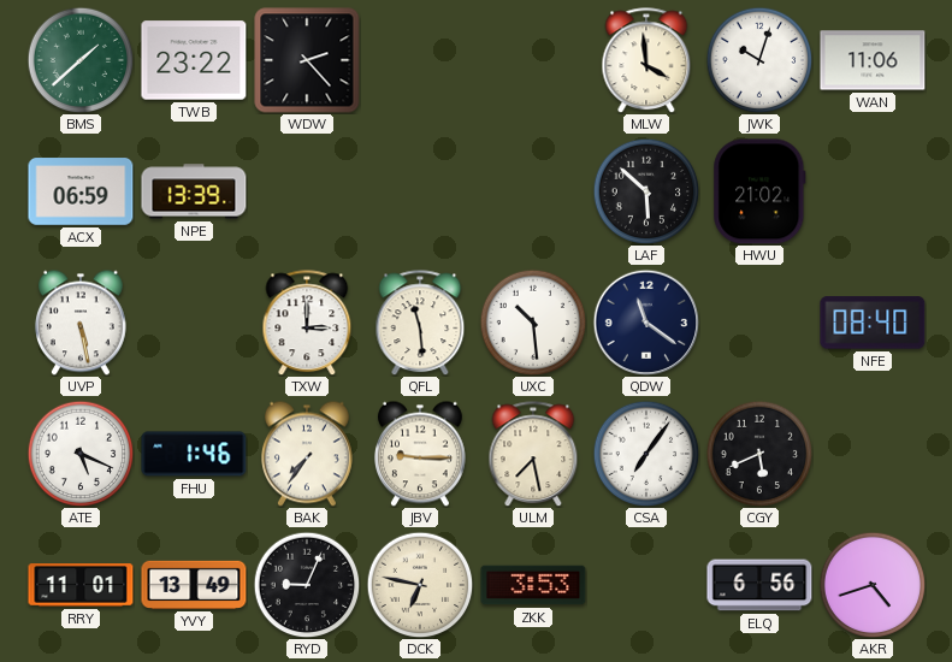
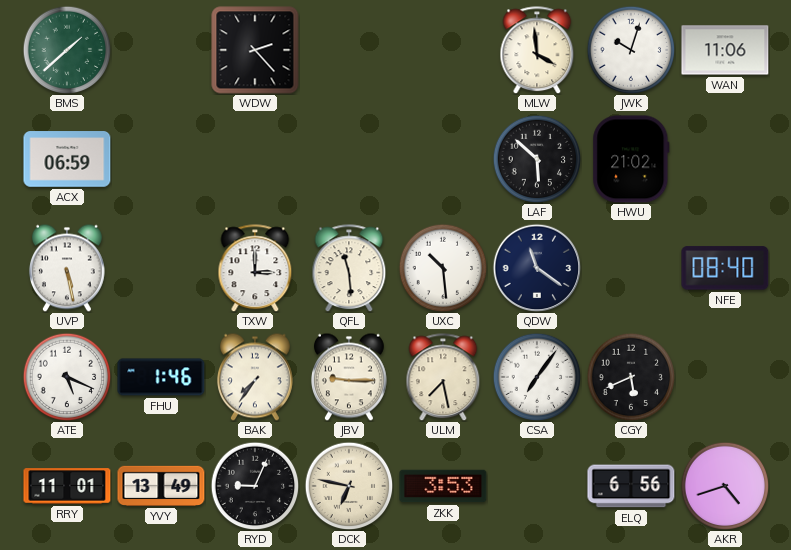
TWB: 23:22 -> none
NPE: 13:39 -> none
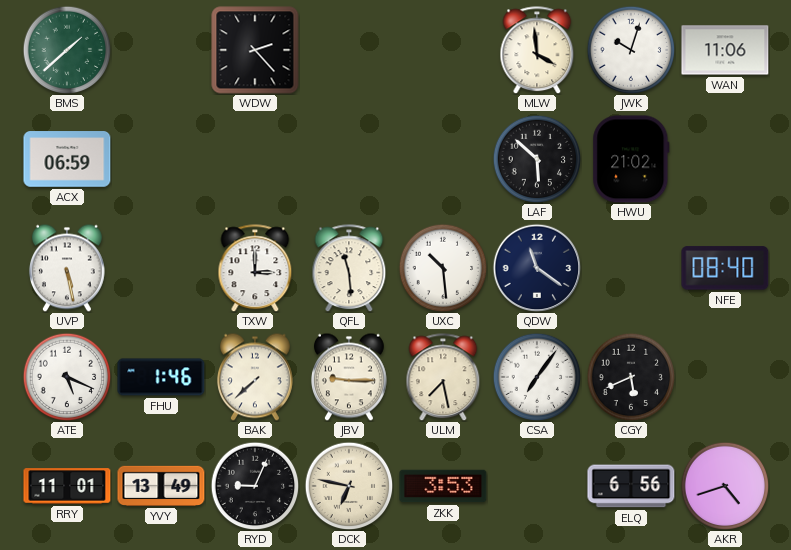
BAK: 7:36 -> 7:38
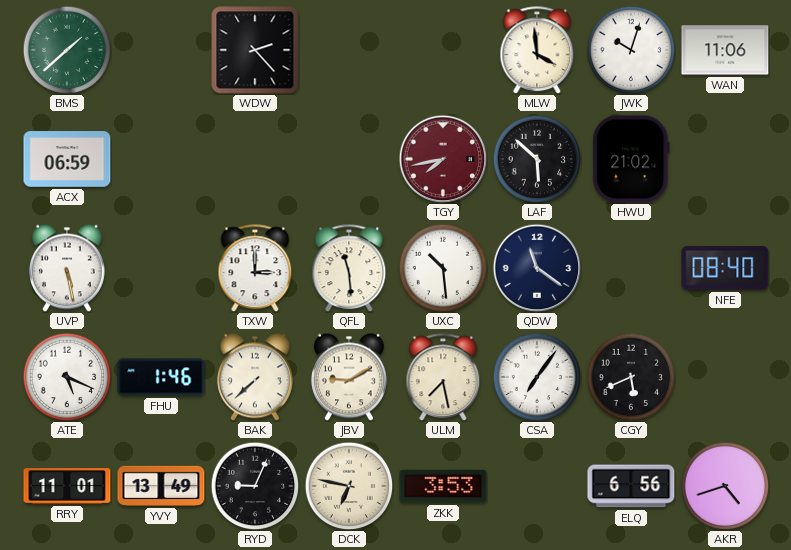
TGY: none -> 7:43
JBV: 9:15 -> 9:10
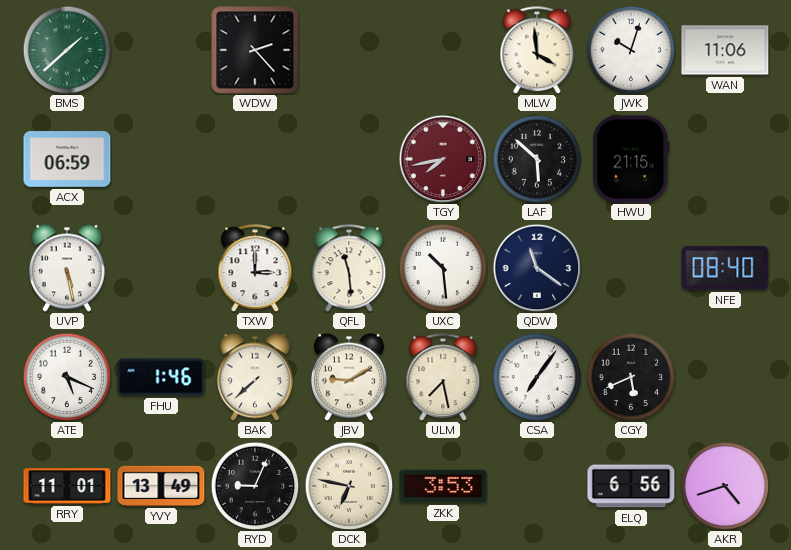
HWU: 21:02 -> 21:15
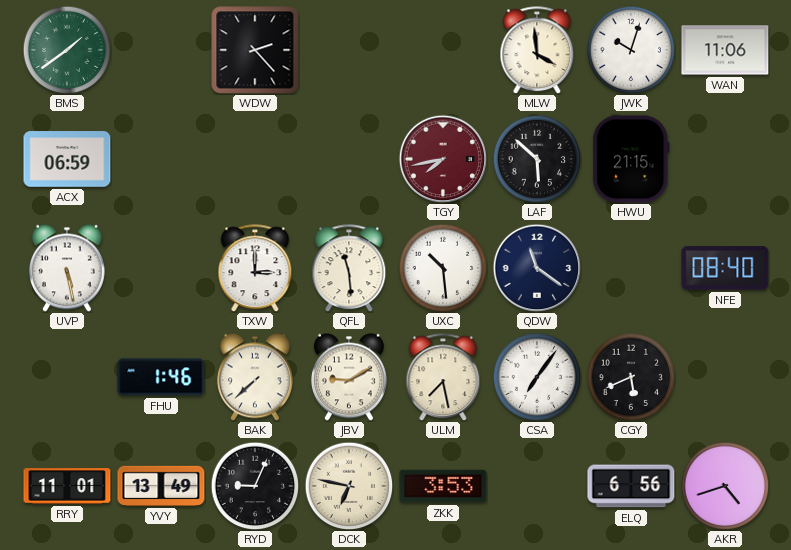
BMS: 1:38 -> 1:39
ATE: 5:19 -> none
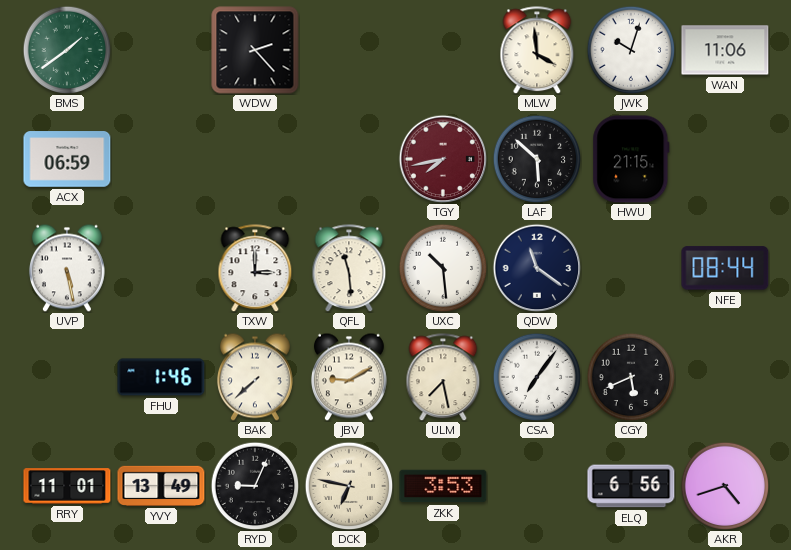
NFE: 08:40 -> 08:44
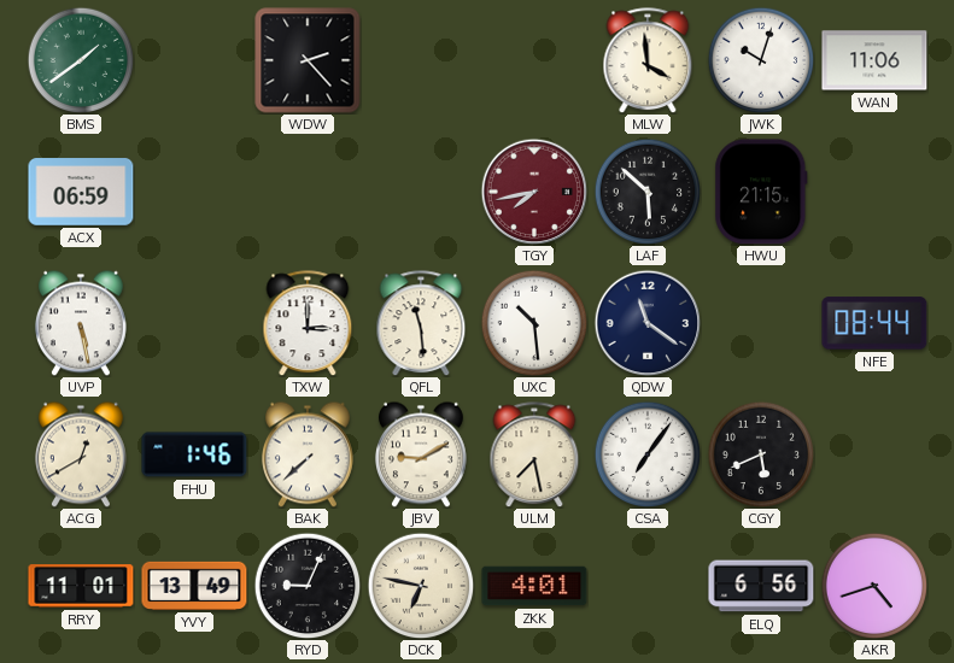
ACG: none -> 12:40
ZKK: 3:53 -> 4:01
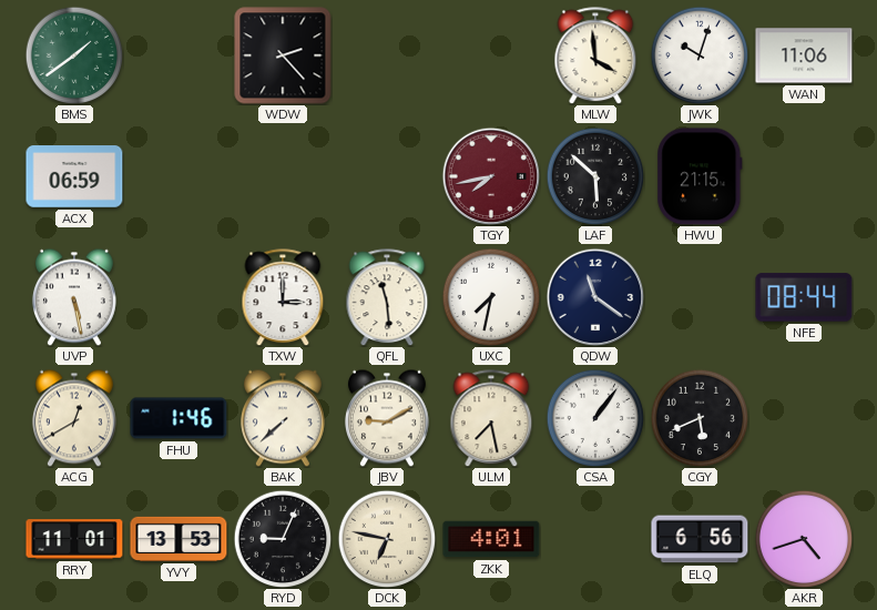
UXC: 10:29 -> 7:32
CSA: 7:06 -> 1:06
YVY: 13:49 -> 13:53
